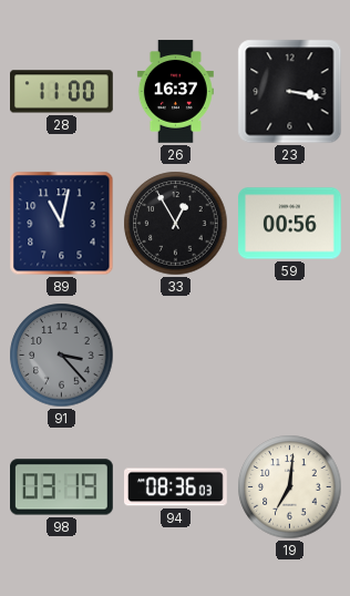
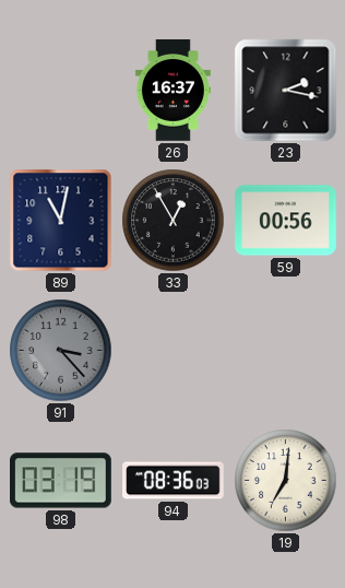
28: 11:00 -> none
23: 3:17 -> 2:17
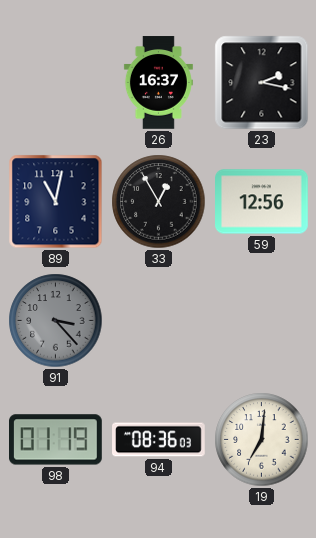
59: 00:56 -> 12:56
98: 03:19 -> 01:19
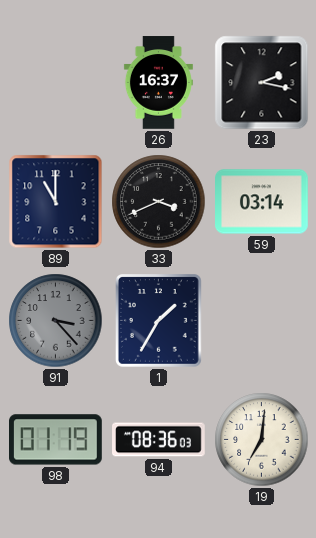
89: 11:02 -> 11:00
33: 12:55 -> 3:41
59: 12:56 -> 03:14
1: none -> 1:35
